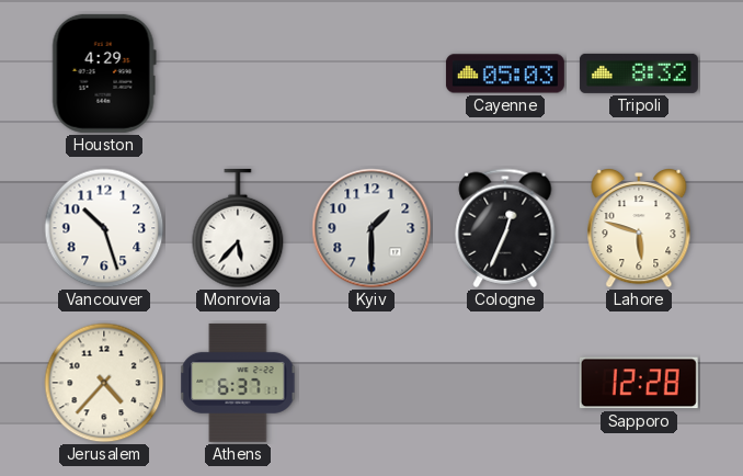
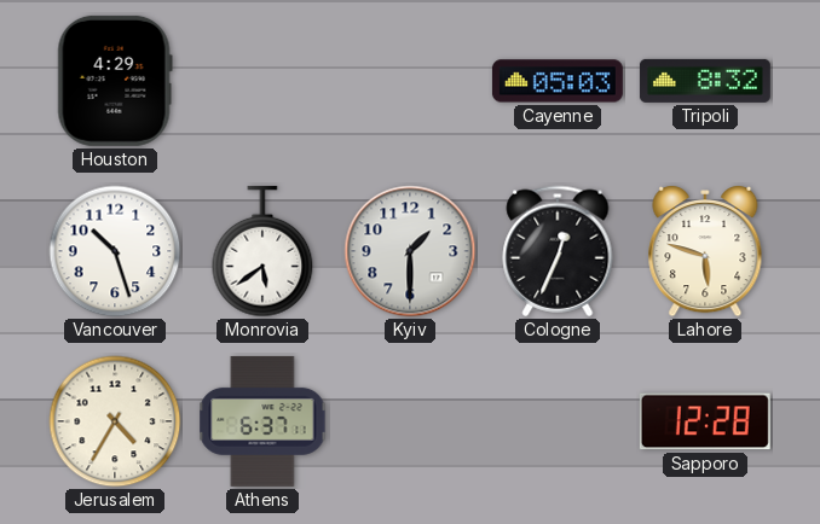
Monrovia: 5:37 -> 5:39
Jerusalem: 4:37 -> 4:35
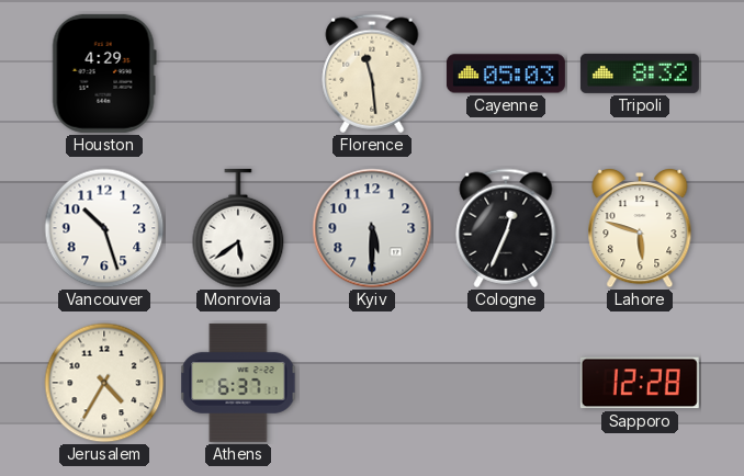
Florence: none -> 11:29
Kyiv: 1:30 -> 5:30
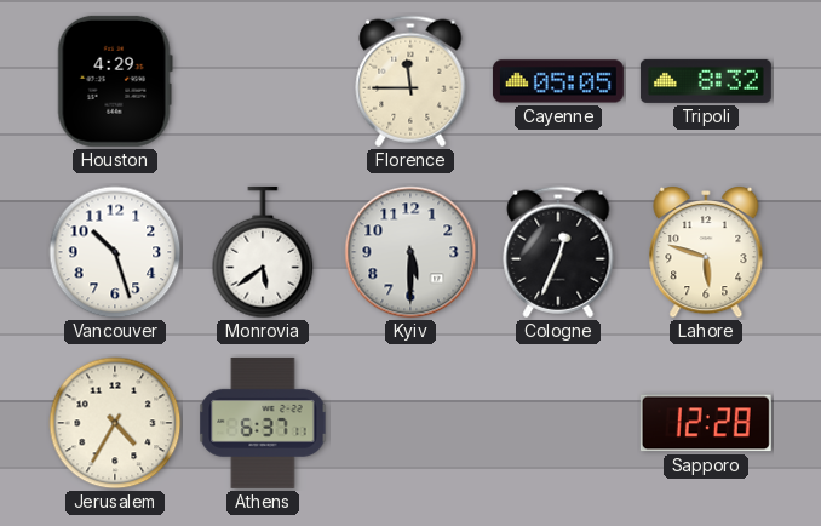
Florence: 11:29 -> 11:45
Cayenne: 05:03 -> 05:05
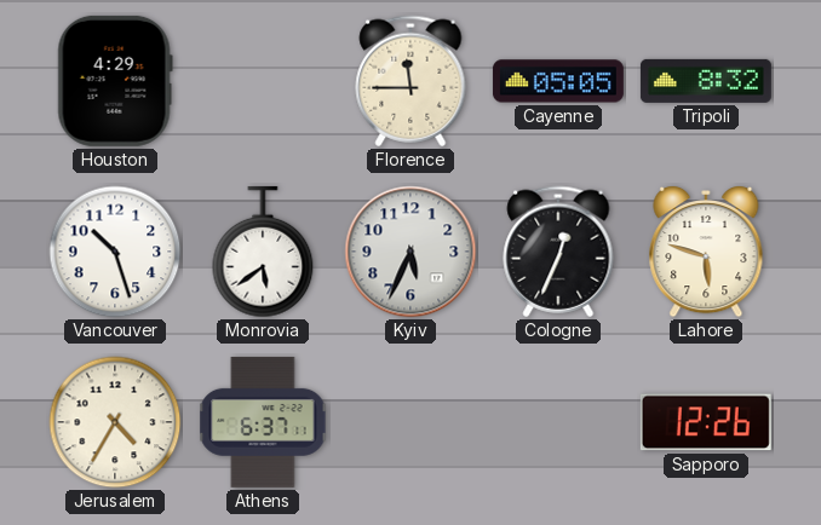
Kyiv: 5:30 -> 5:34
Sapporo: 12:28 -> 12:26
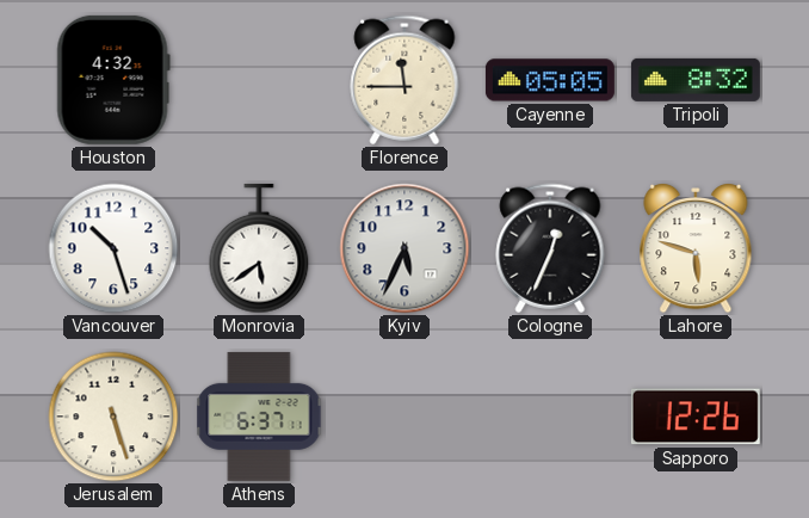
Houston: 4:29 -> 4:32
Jerusalem: 4:35 -> 5:27
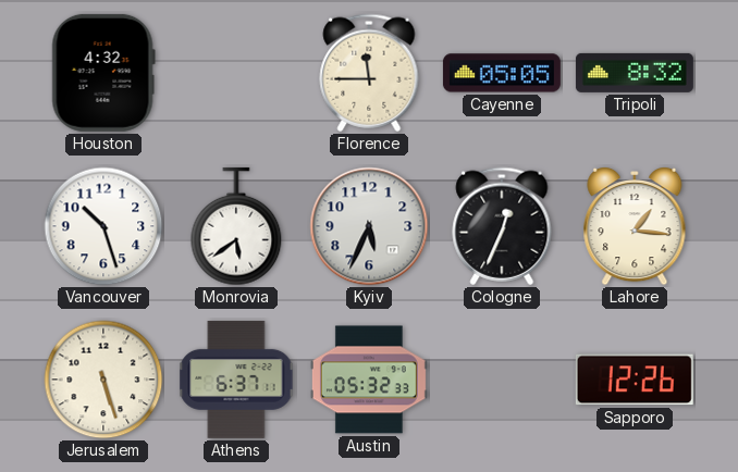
Lahore: 5:48 -> 1:16
Austin: none -> 05:32
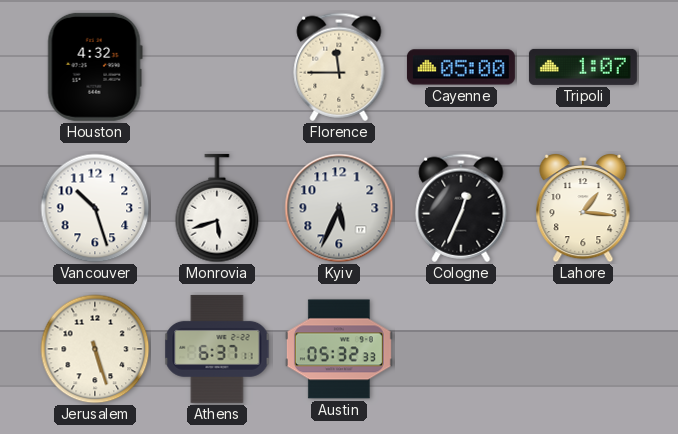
Cayenne: 05:05 -> 05:00
Tripoli: 8:32 -> 1:07
Monrovia: 5:39 -> 5:42
Sapporo: 12:26 -> none
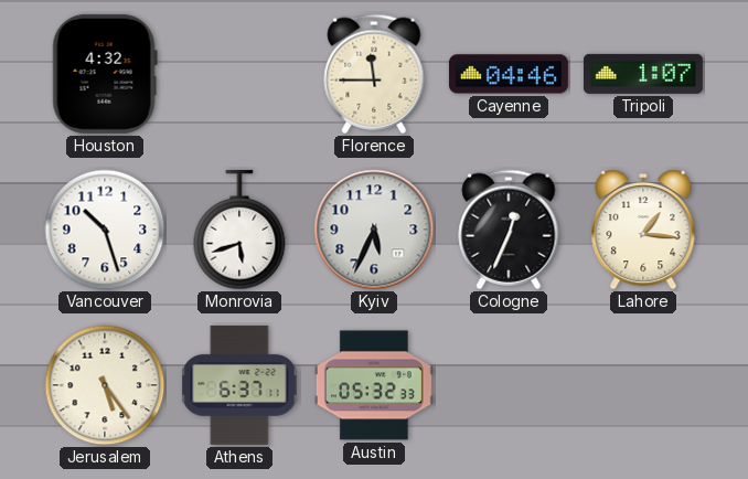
Cayenne: 05:00 -> 04:46
Jerusalem: 5:27 -> 5:24
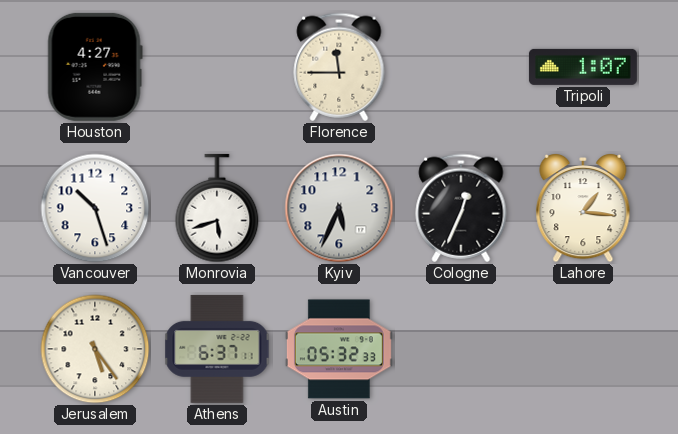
Houston: 4:32 -> 4:27
Cayenne: 04:46 -> none
